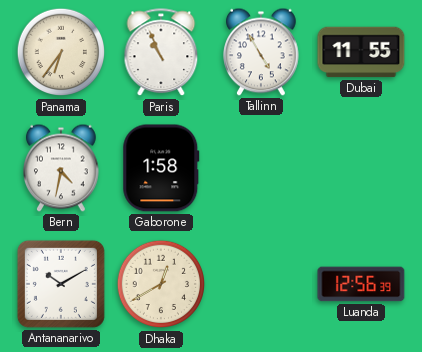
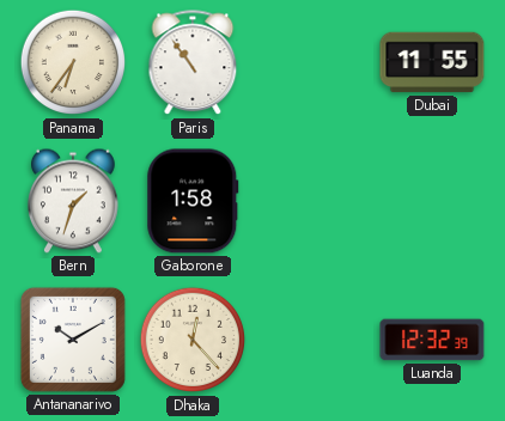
Paris: 10:56 -> 10:54
Tallinn: 4:55 -> none
Bern: 4:32 -> 1:33
Dhaka: 12:40 -> 12:23
Luanda: 12:56 -> 12:32
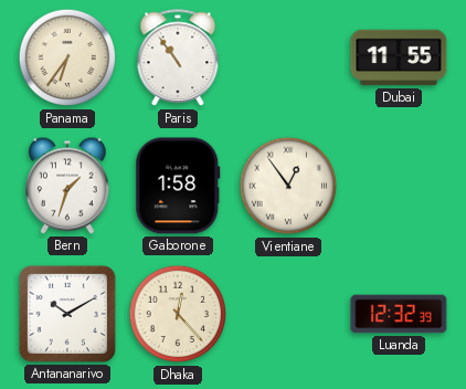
Vientiane: none -> 12:54
